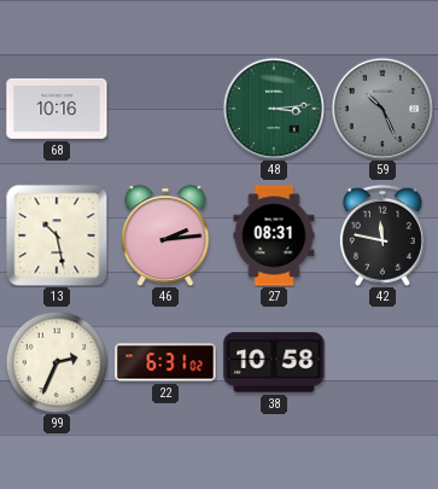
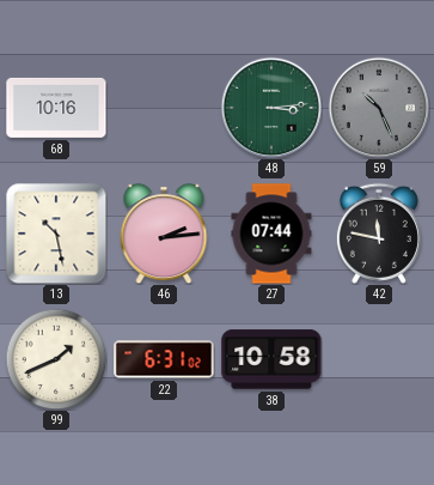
27: 08:31 -> 07:44
99: 2:34 -> 1:41
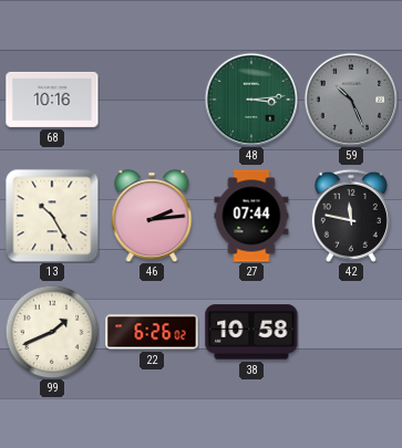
13: 10:28 -> 10:25
22: 6:31 -> 6:26
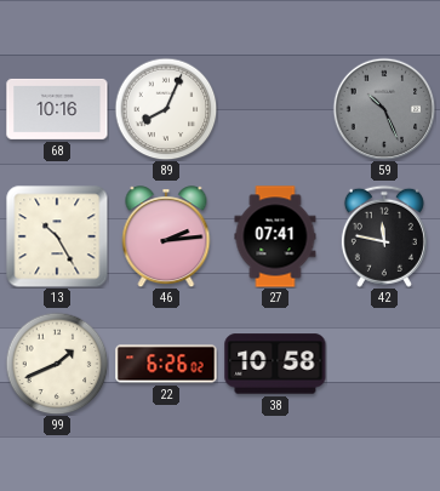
89: none -> 8:04
48: 3:14 -> none
27: 07:44 -> 07:41
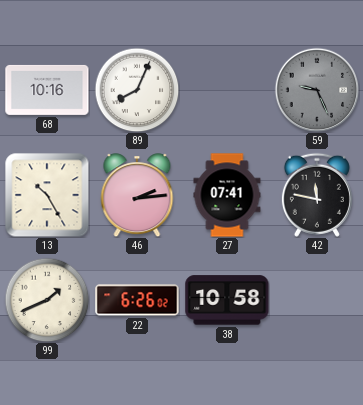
59: 10:26 -> 9:26
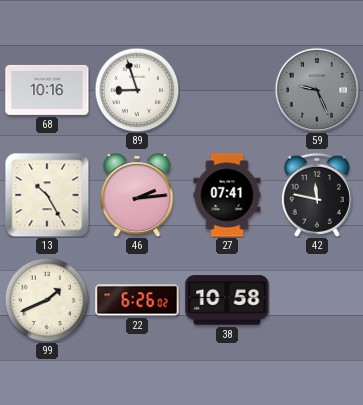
89: 8:04 -> 8:57
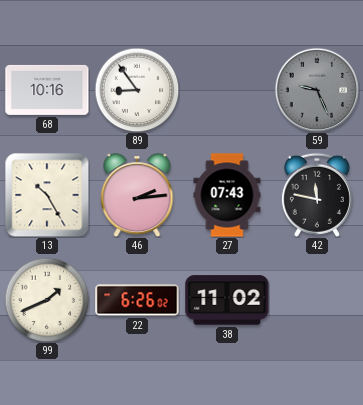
89: 8:57 -> 8:54
27: 07:41 -> 07:43
38: 10:58 -> 11:02
